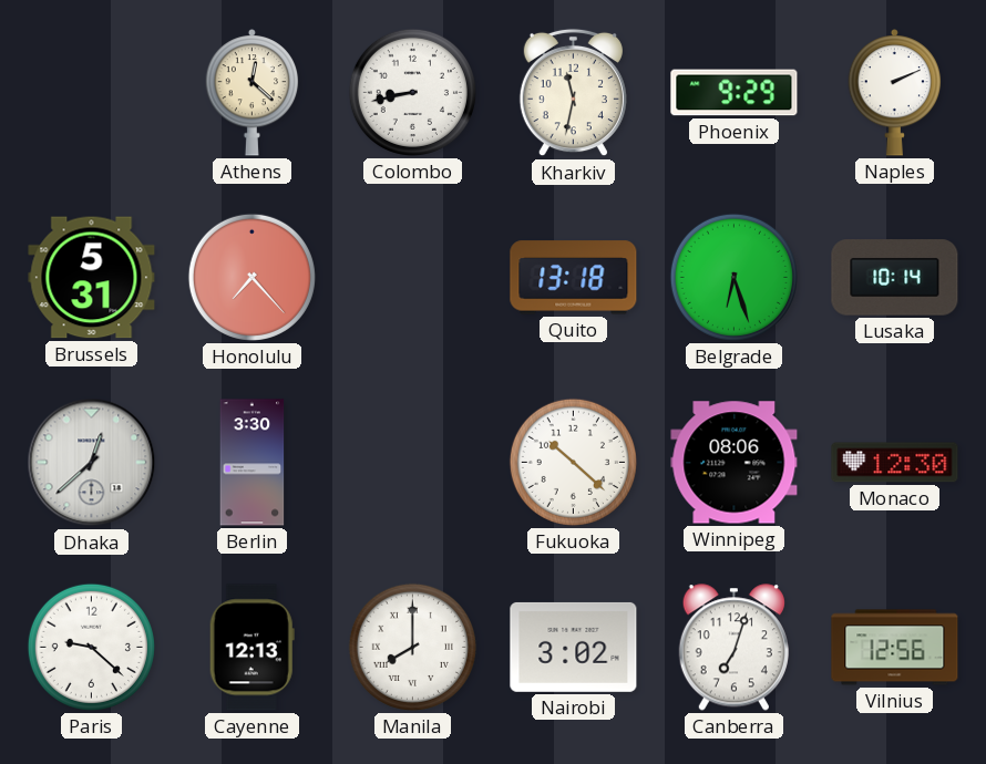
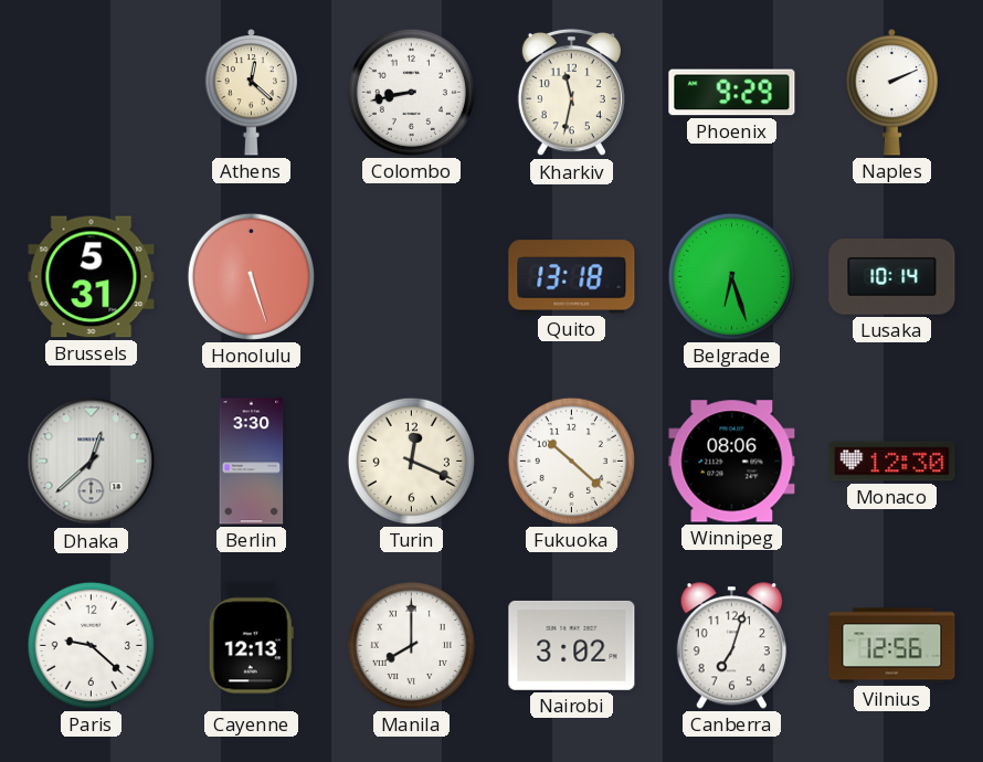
Honolulu: 7:23 -> 5:27
Turin: none -> 12:19
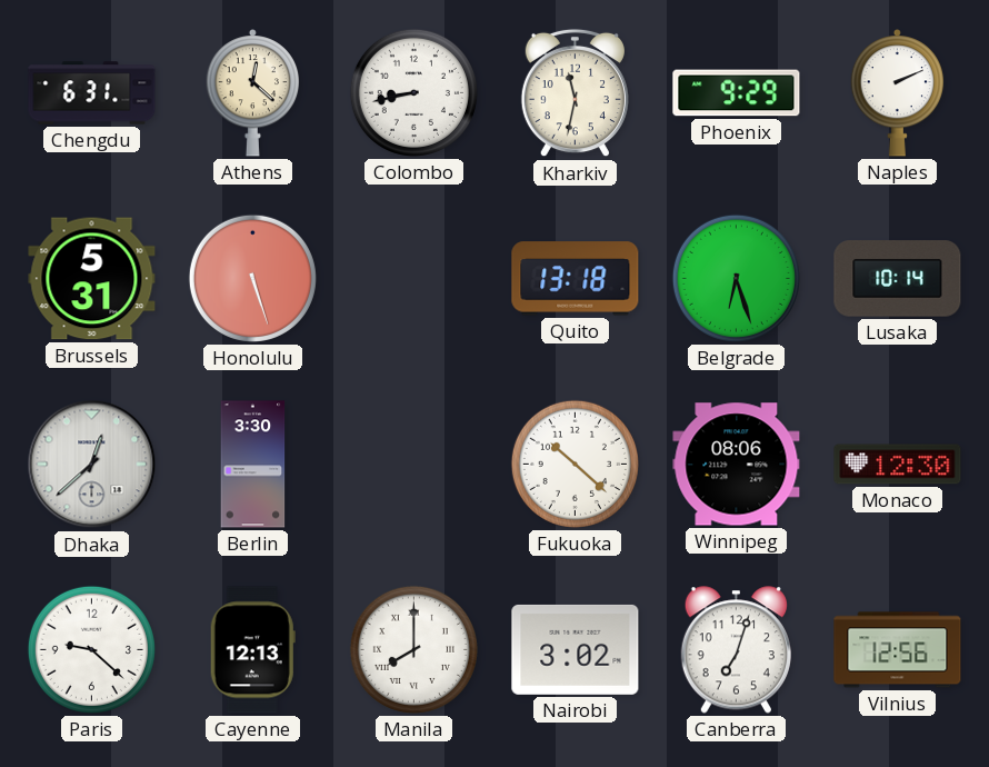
Chengdu: none -> 6:31
Turin: 12:19 -> none
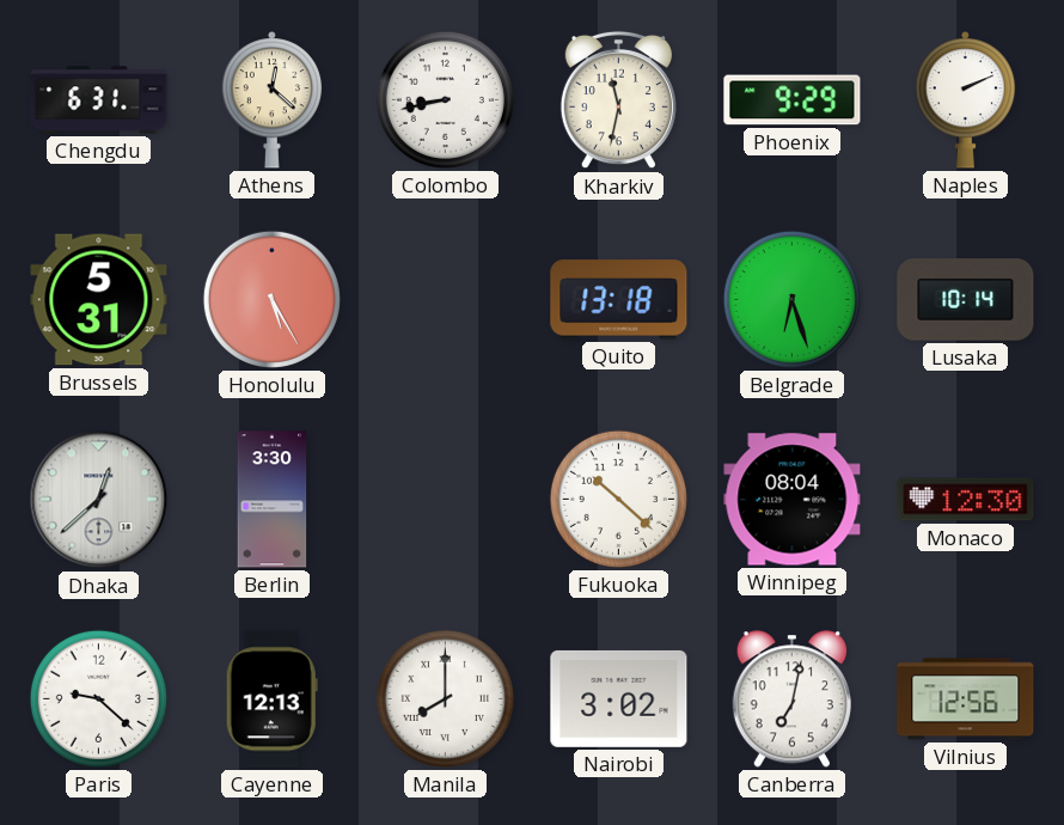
Honolulu: 5:27 -> 5:25
Winnipeg: 08:06 -> 08:04
Canberra: 7:03 -> 7:02
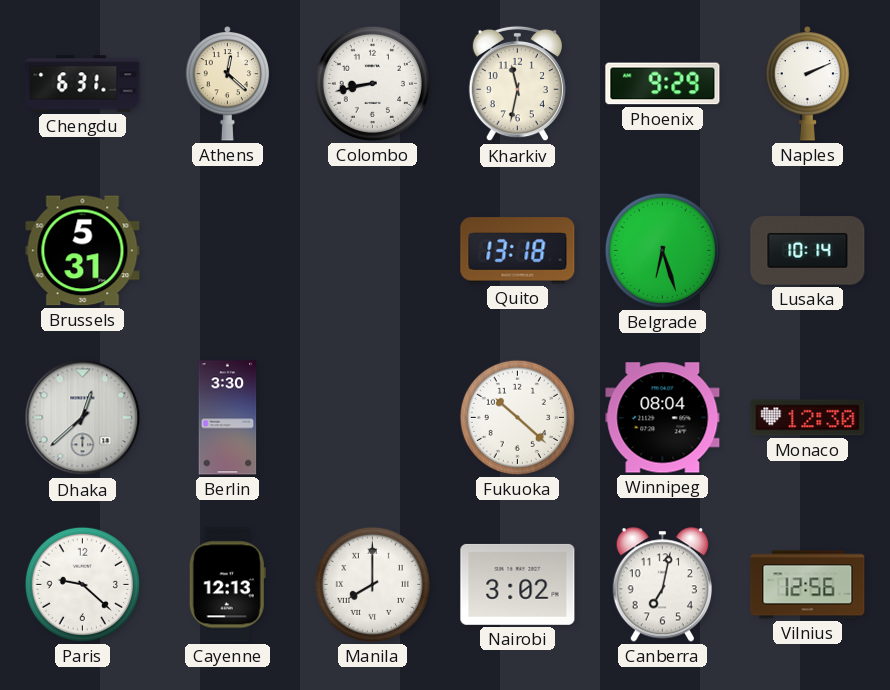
Honolulu: 5:25 -> none
